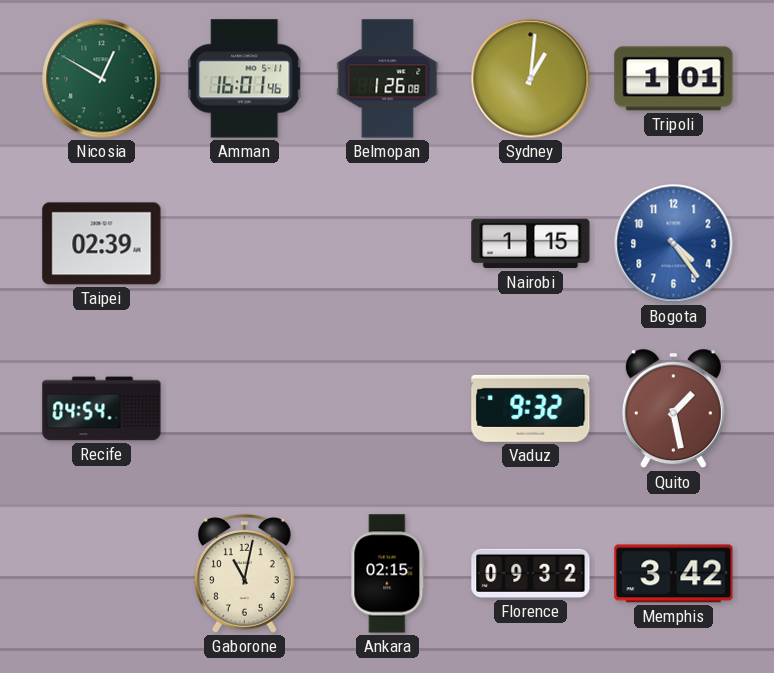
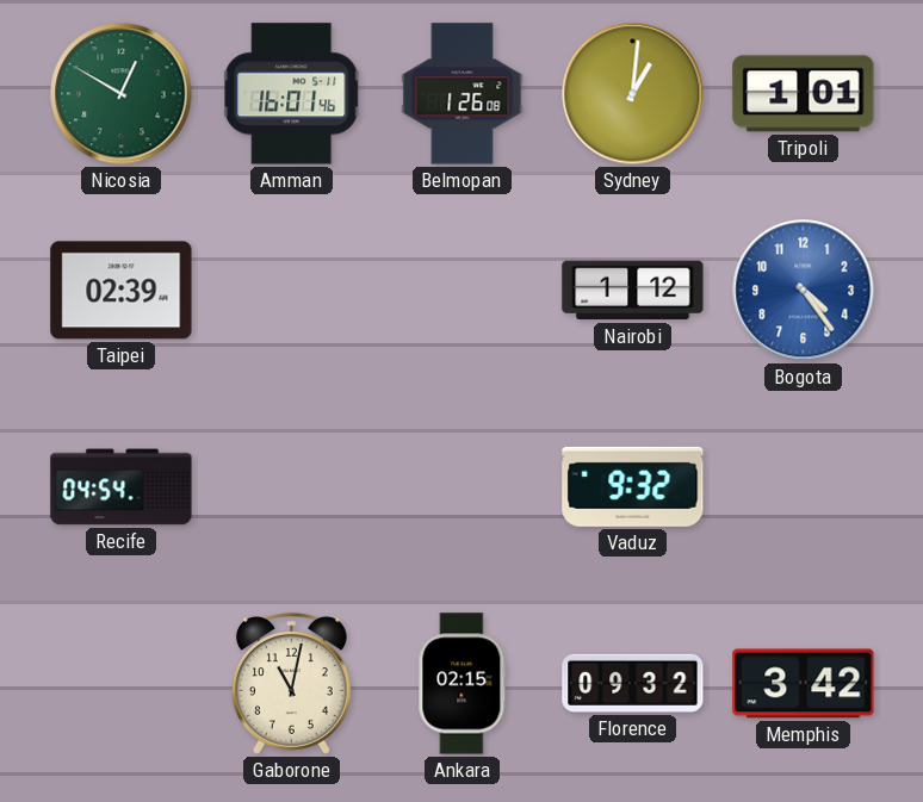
Nairobi: 1:15 -> 1:12
Quito: 1:28 -> none
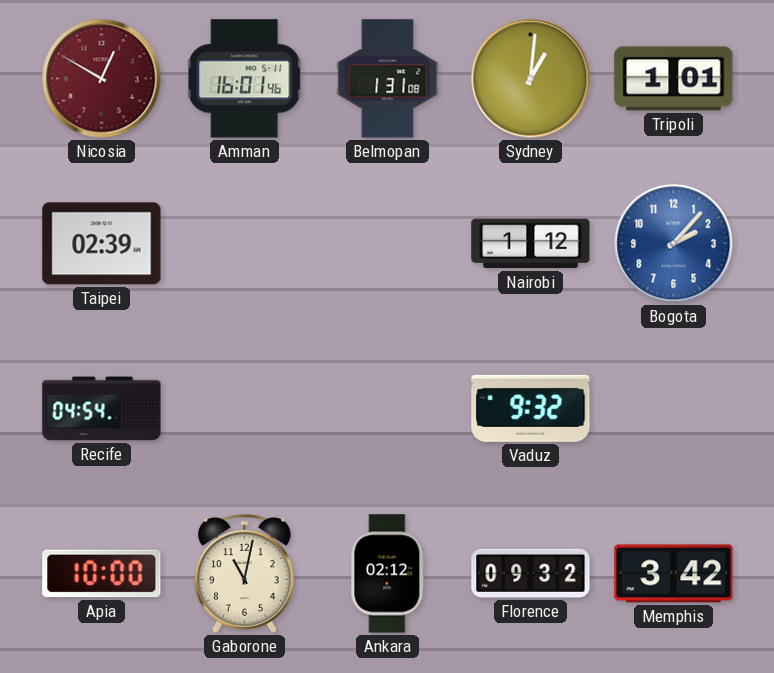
Nicosia dial: green -> burgundy
Belmopan: 1:26 -> 1:31
Bogota: 4:24 -> 2:07
Apia: none -> 10:00
Ankara: 02:15 -> 02:12
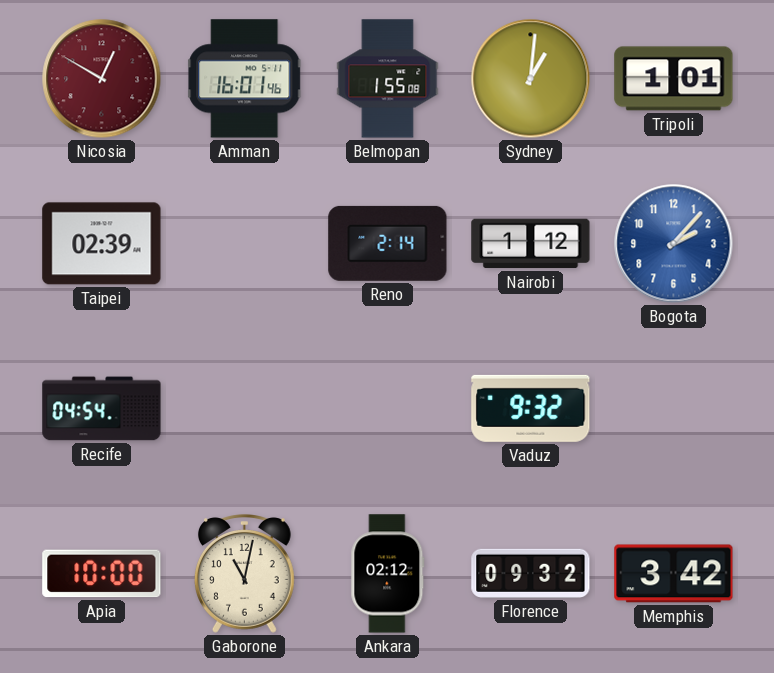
Belmopan: 1:31 -> 1:55
Reno: none -> 2:14
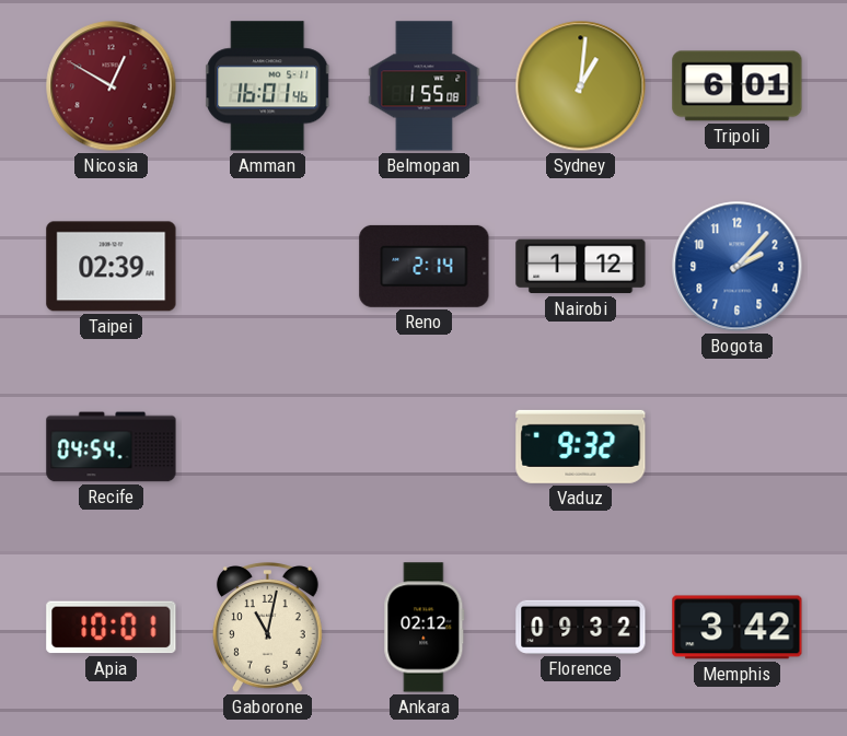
Tripoli: 1:01 -> 6:01
Apia: 10:00 -> 10:01
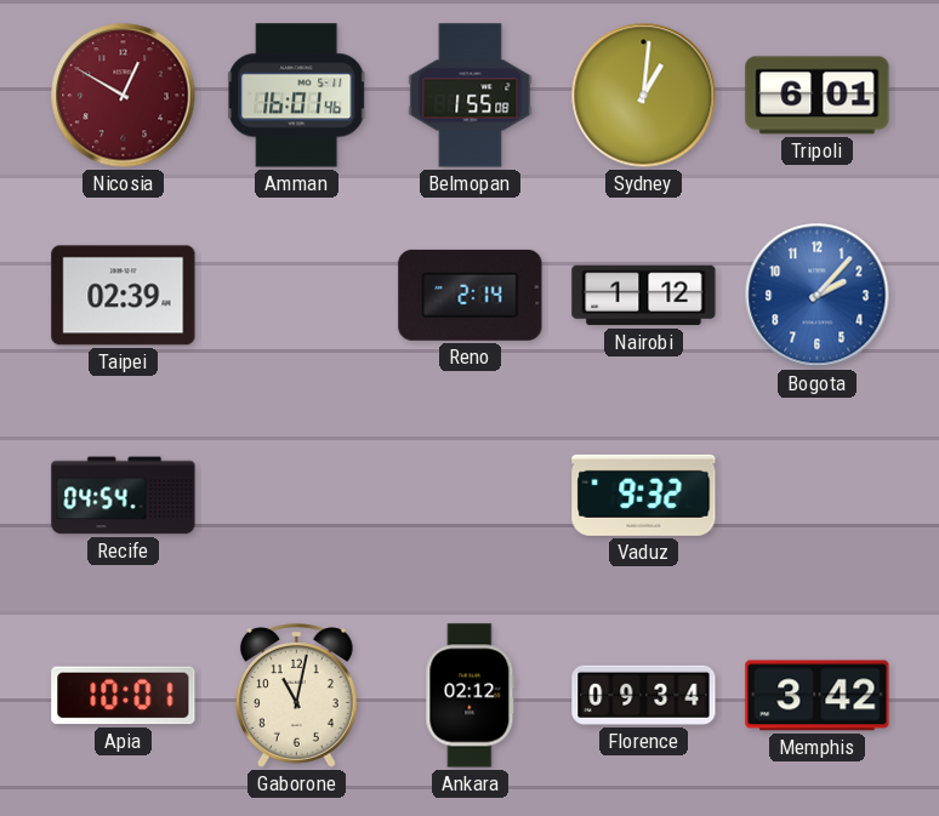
Florence: 09:32 -> 09:34
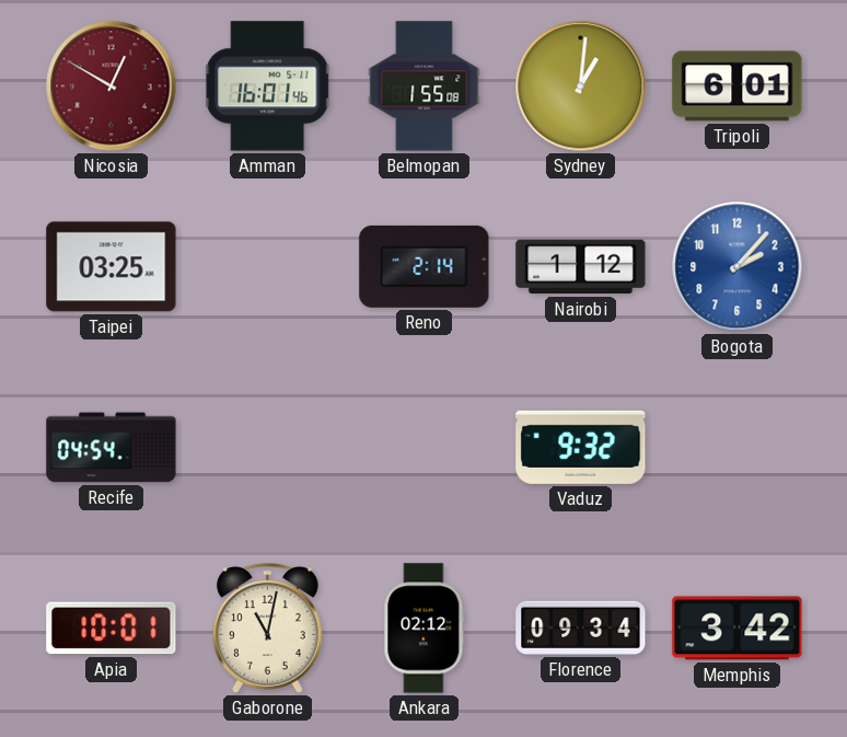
Taipei: 02:39 -> 03:25
